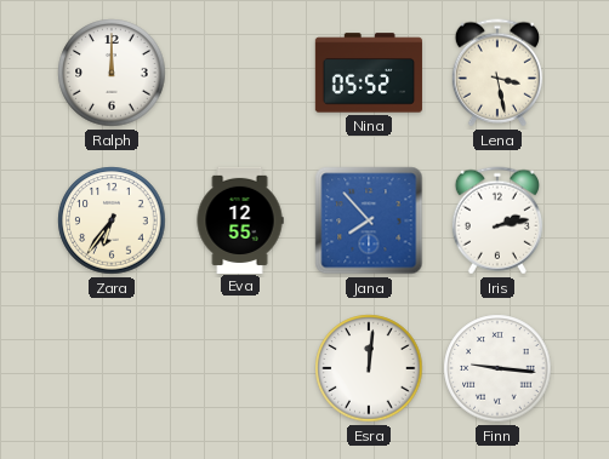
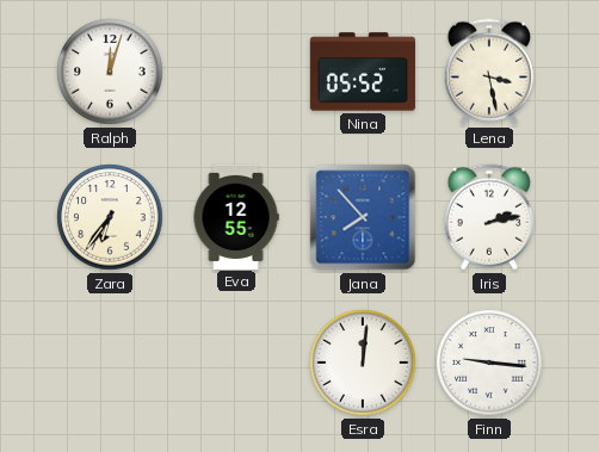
Ralph: 12:00 -> 12:03
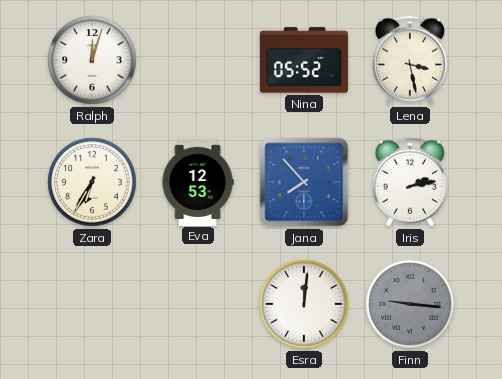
Zara: 6:36 -> 6:35
Eva: 12:55 -> 12:53
Finn dial: white -> grey
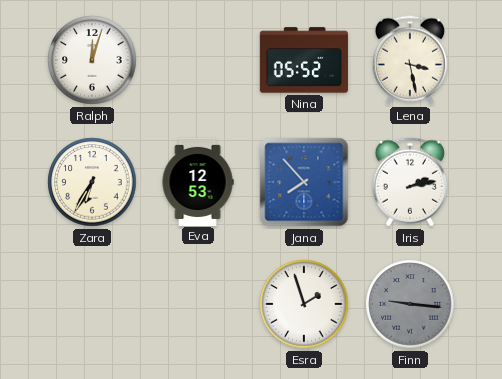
Esra: 12:01 -> 1:57
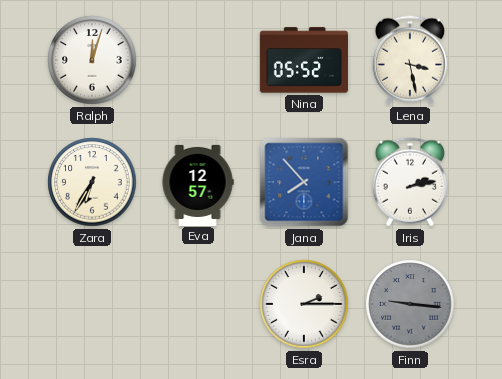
Eva: 12:53 -> 12:57
Esra: 1:57 -> 2:15
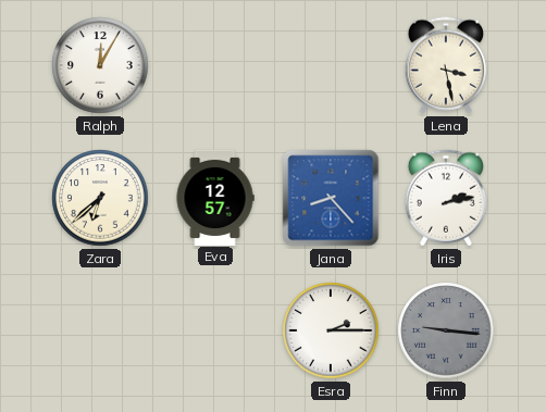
Ralph: 12:03 -> 12:05
Nina: 05:52 -> none
Zara: 6:35 -> 6:38
Jana: 7:53 -> 8:23
